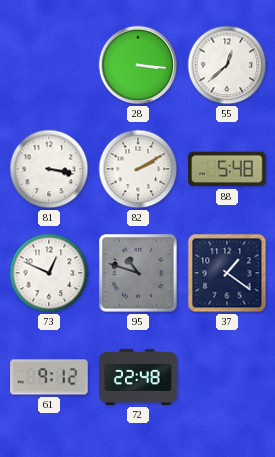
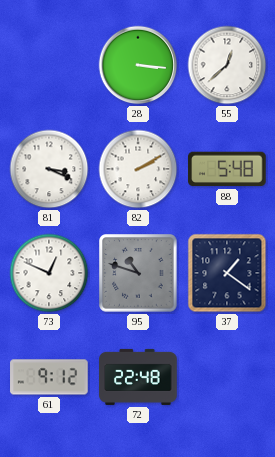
81: 3:17 -> 3:19
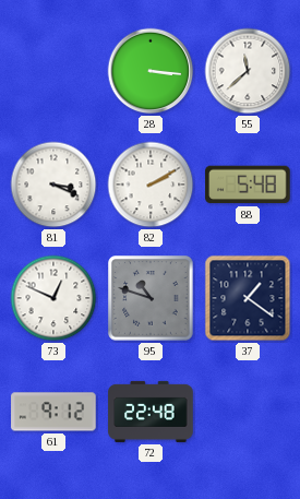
55: 12:38 -> 11:38
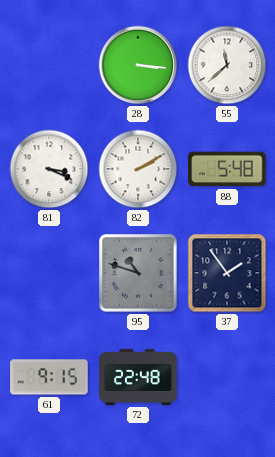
73: 12:49 -> none
37: 1:21 -> 1:54
61: 9:12 -> 9:15
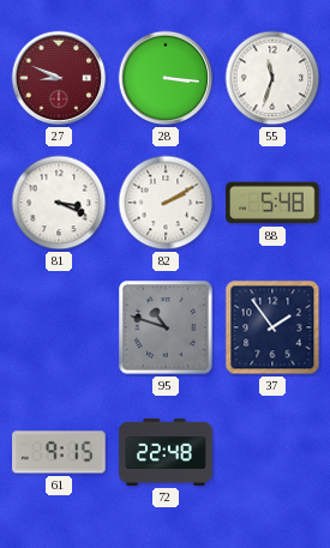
27: none -> 8:49
55: 11:38 -> 11:33
